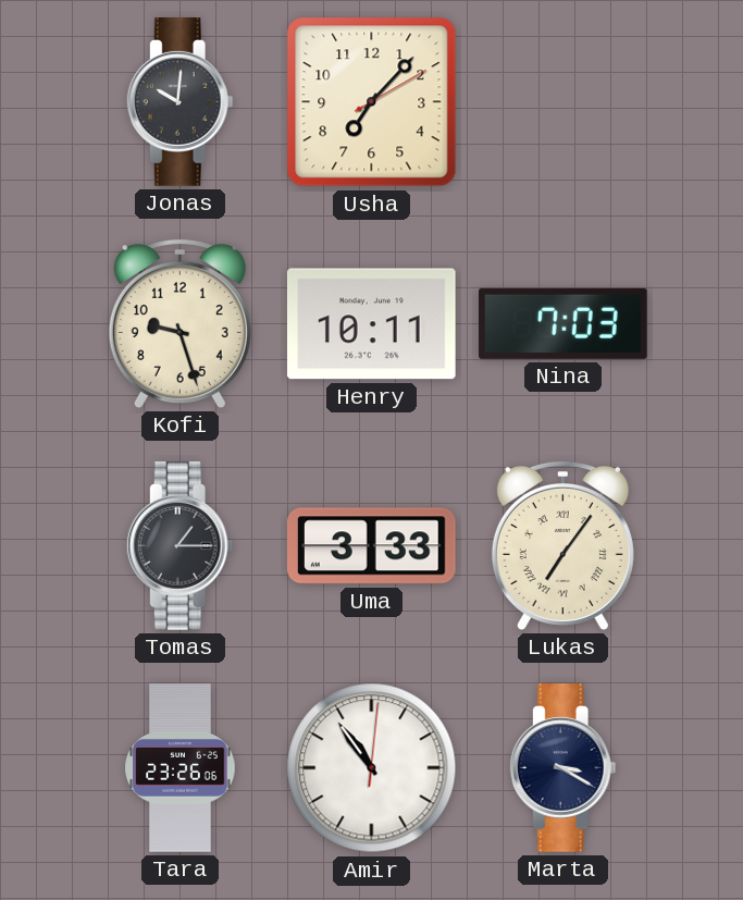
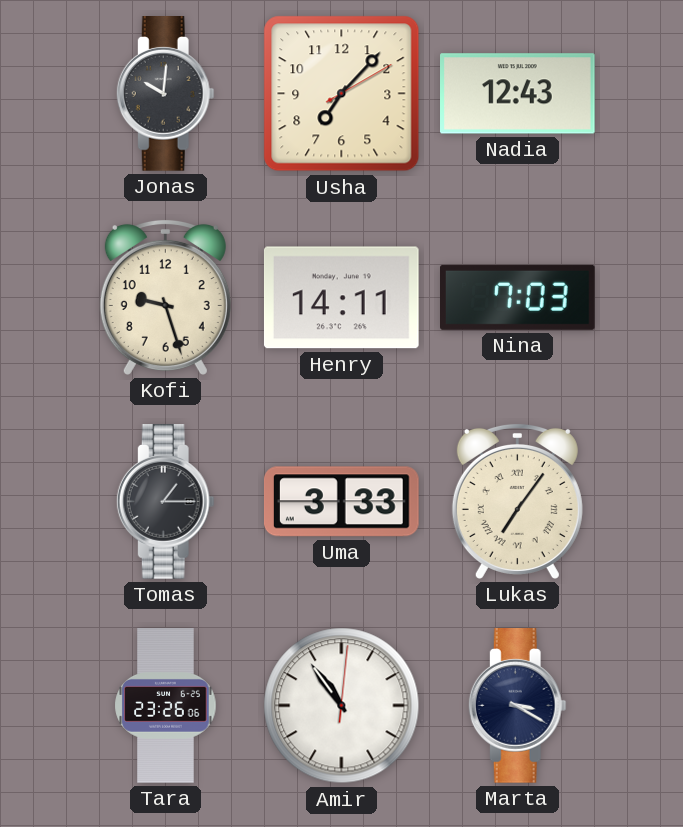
Nadia: none -> 12:43
Henry: 10:11 -> 14:11
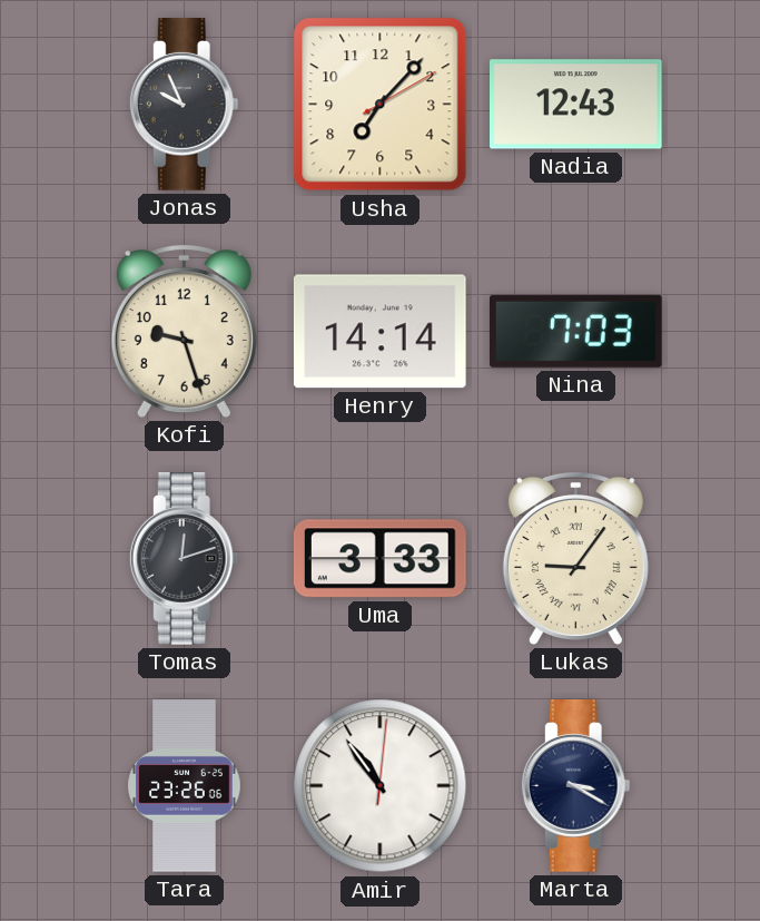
Jonas: 10:01 -> 9:56
Henry: 14:11 -> 14:14
Tomas: 1:15 -> 12:12
Lukas: 7:06 -> 9:06
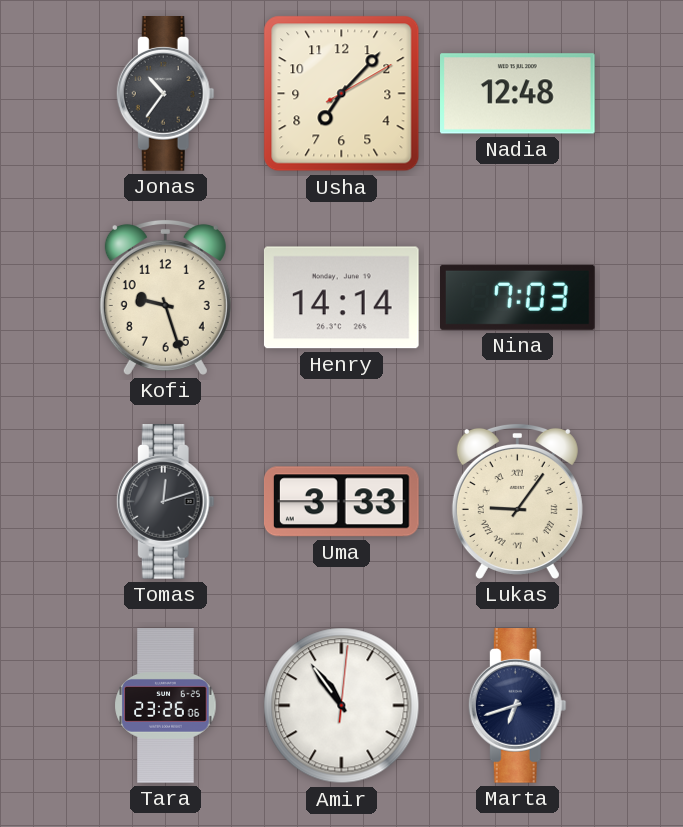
Jonas: 9:56 -> 10:36
Nadia: 12:43 -> 12:48
Marta: 3:20 -> 6:42
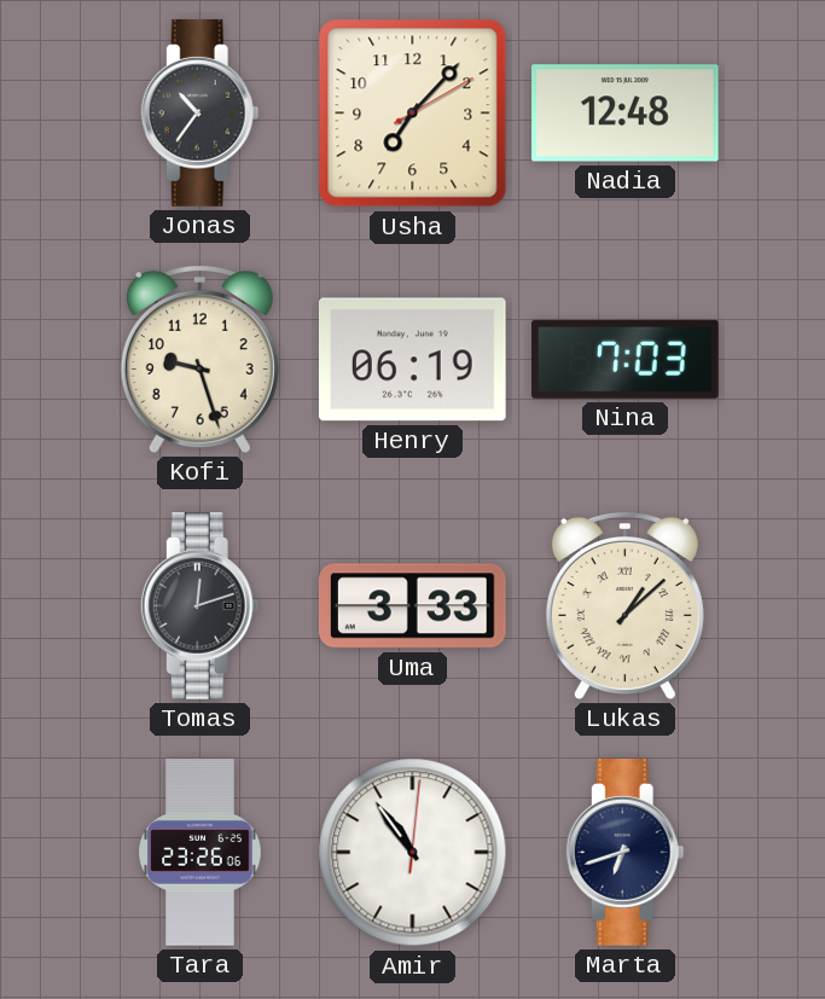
Henry: 14:14 -> 06:19
Lukas: 9:06 -> 1:08
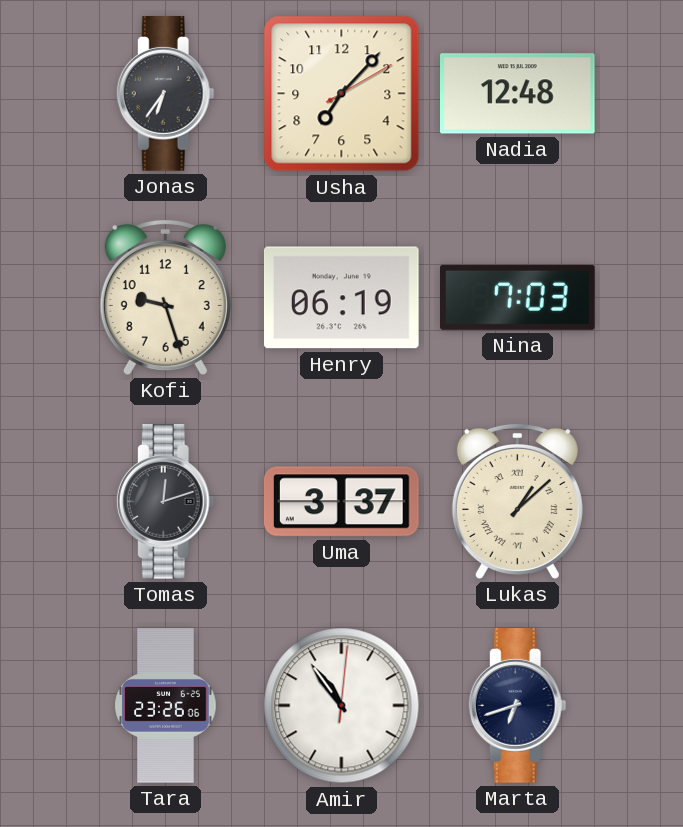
Jonas: 10:36 -> 6:36
Uma: 3:33 -> 3:37
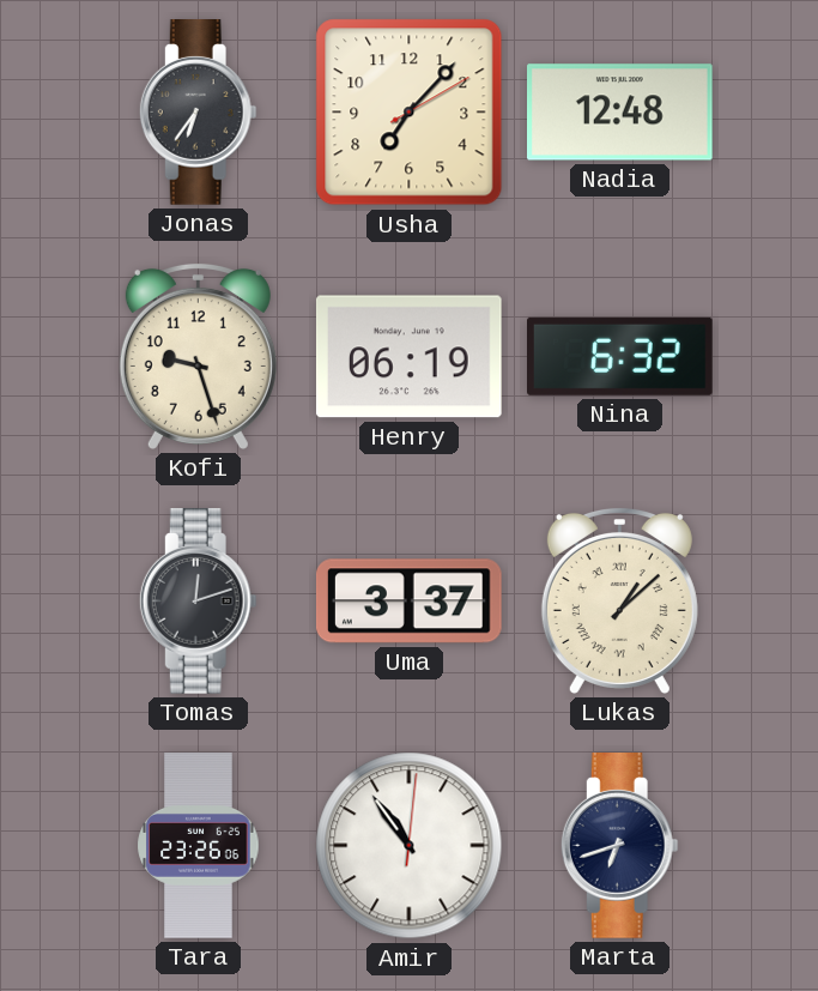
Nina: 7:03 -> 6:32
